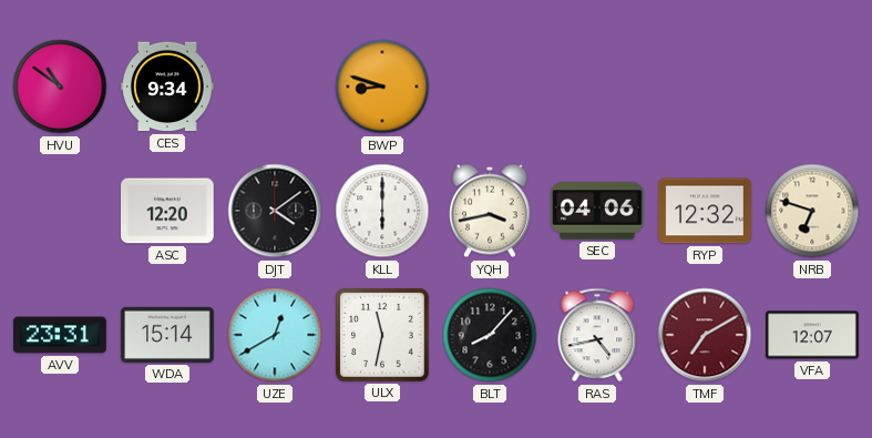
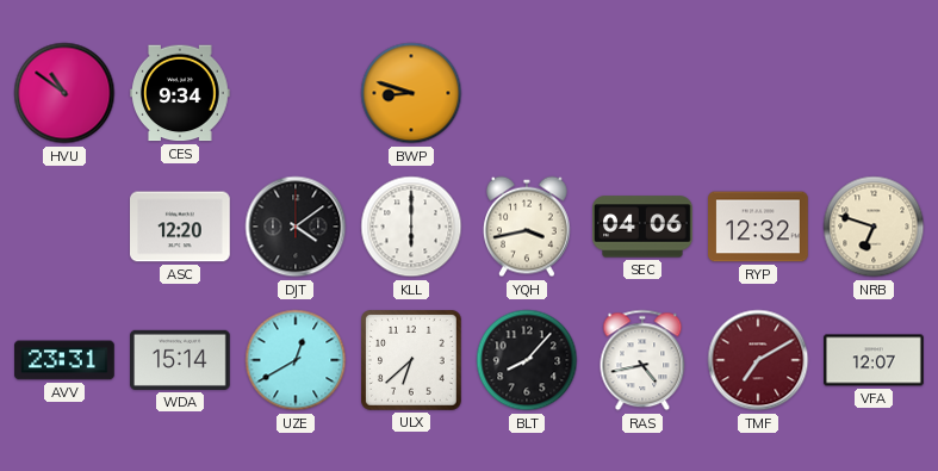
ULX: 11:32 -> 6:38
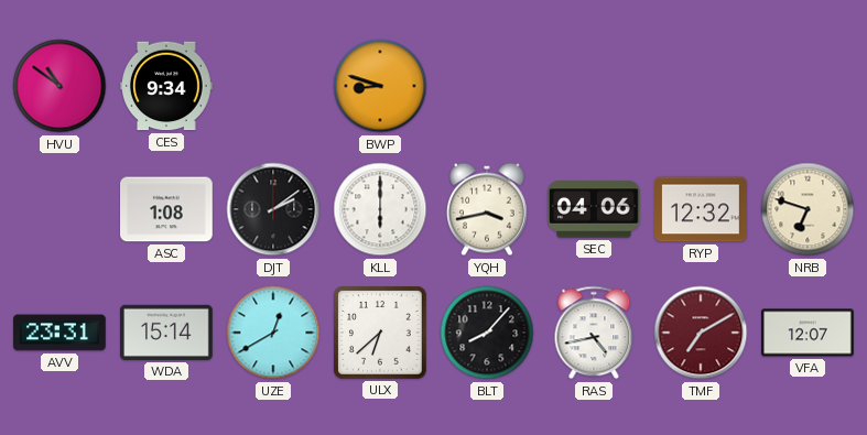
ASC: 12:20 -> 1:08
DJT: 4:09 -> 2:09
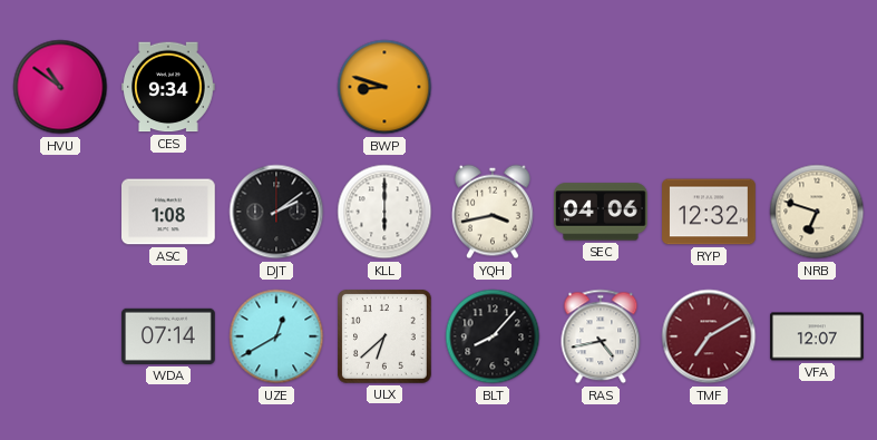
AVV: 23:31 -> none
WDA: 15:14 -> 07:14
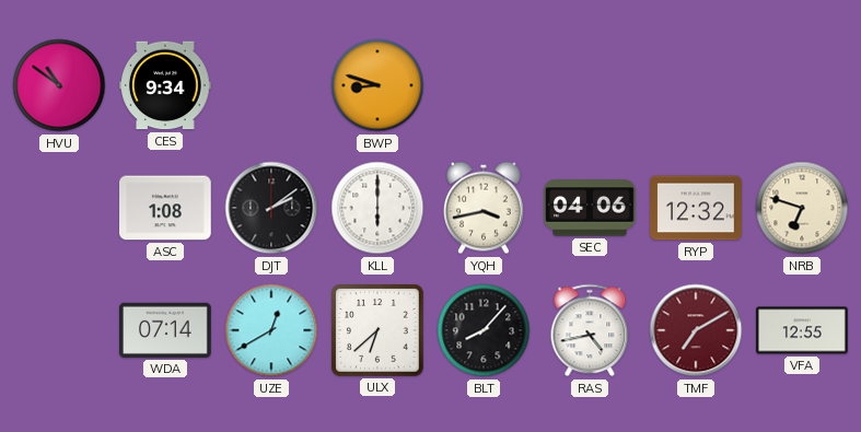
VFA: 12:07 -> 12:55
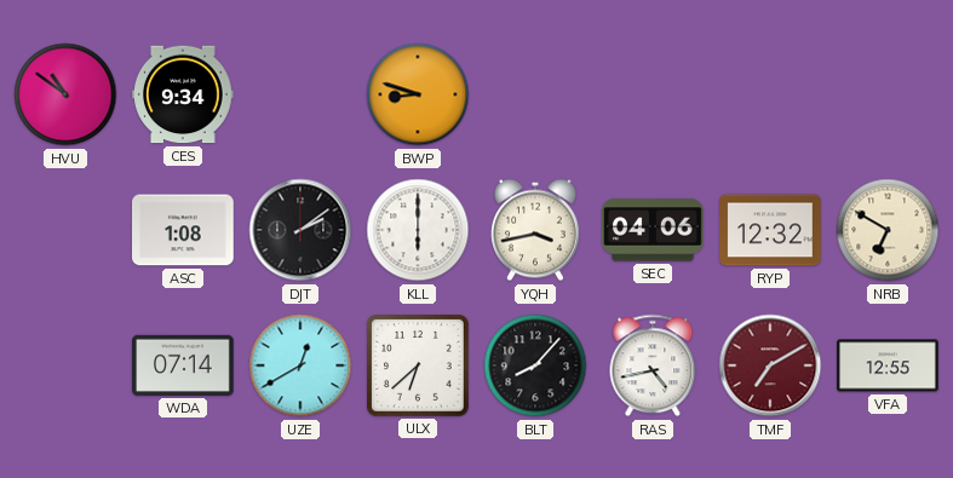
NRB: 6:48 -> 6:50
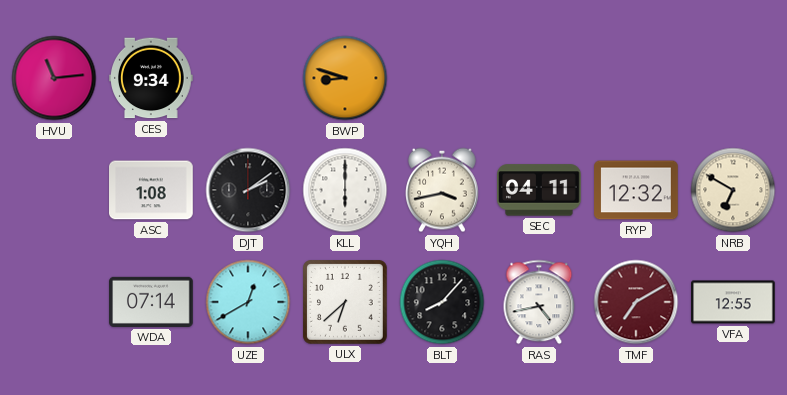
HVU: 10:51 -> 11:14
SEC: 04:06 -> 04:11
